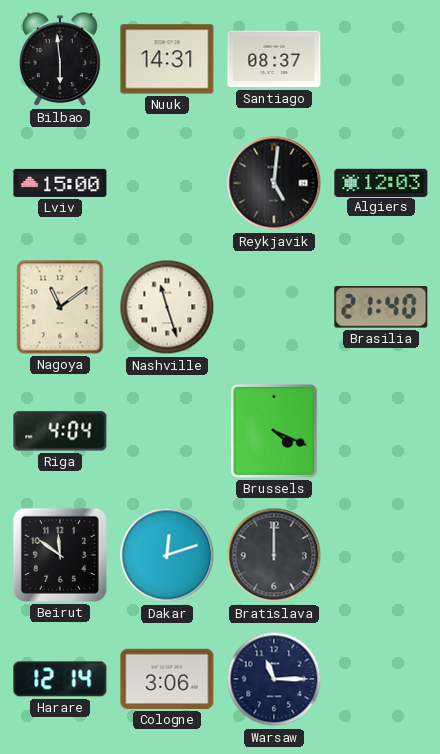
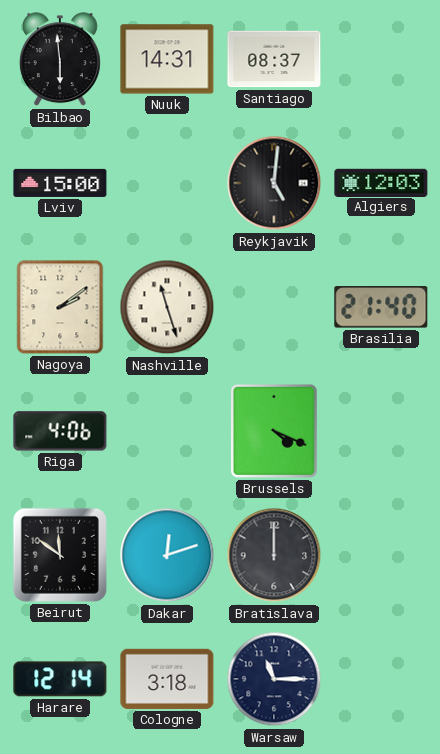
Nagoya: 11:09 -> 2:09
Riga: 4:04 -> 4:06
Cologne: 3:06 -> 3:18
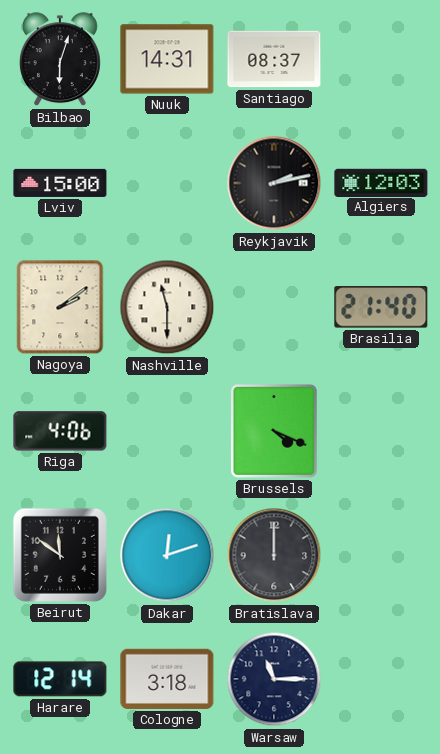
Bilbao: 5:59 -> 6:03
Reykjavik: 5:01 -> 2:13
Nashville: 11:27 -> 11:30
